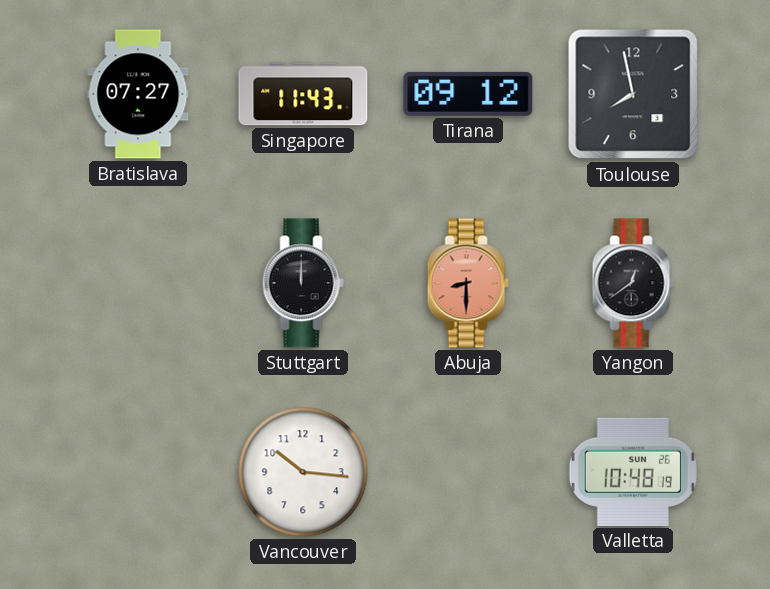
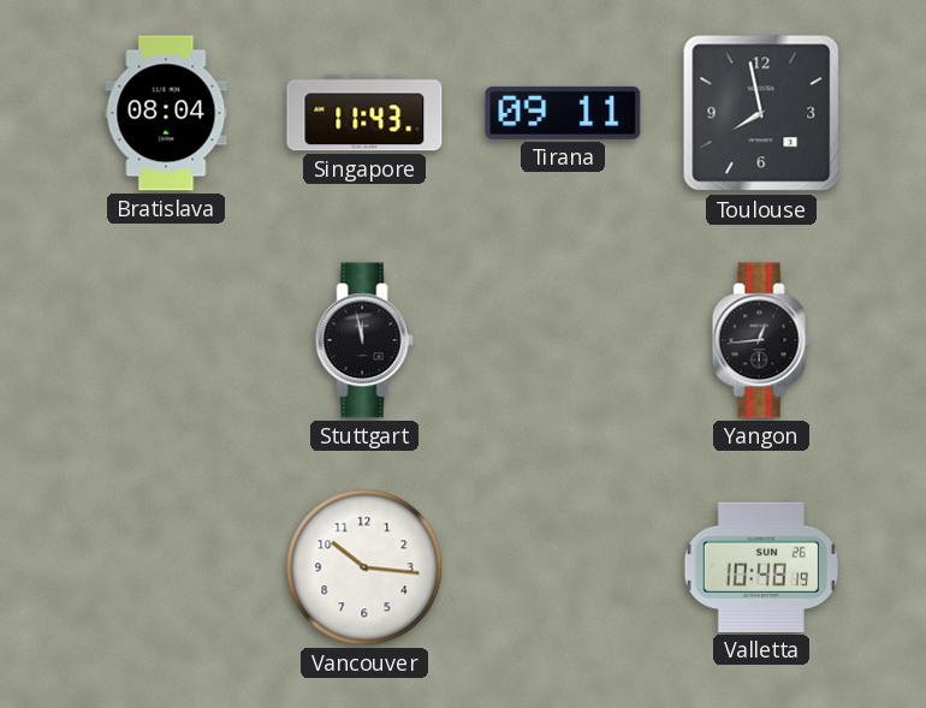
Bratislava: 07:27 -> 08:04
Tirana: 09:12 -> 09:11
Stuttgart: 12:00 -> 11:58
Abuja: 8:30 -> none
Yangon: 12:39 -> 12:44
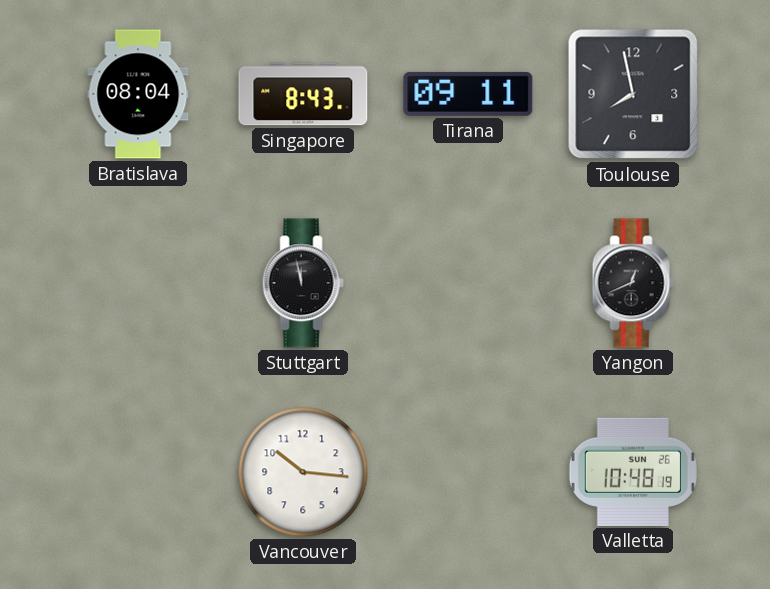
Singapore: 11:43 -> 8:43
Yangon: 12:44 -> 12:41
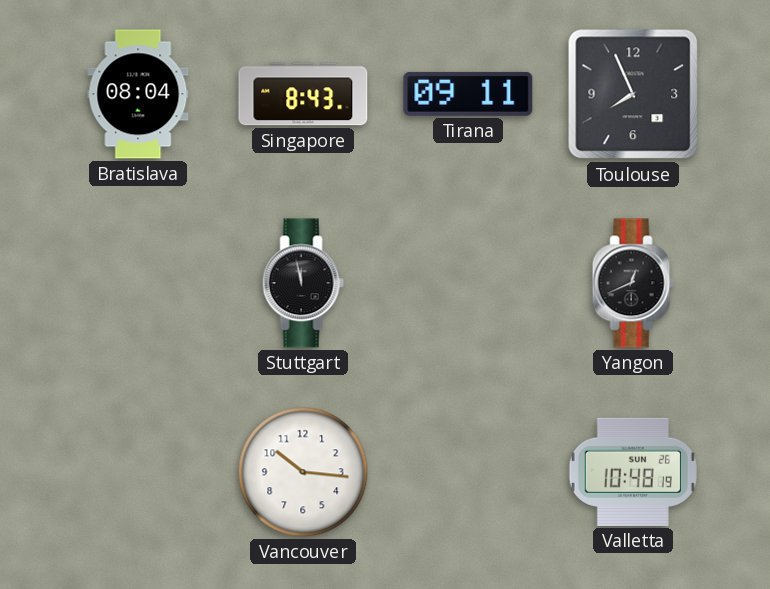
Toulouse: 7:58 -> 7:56
